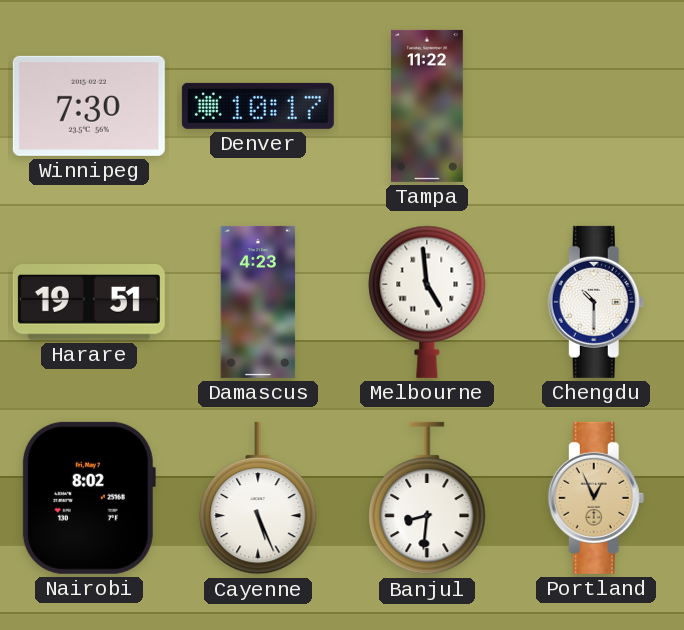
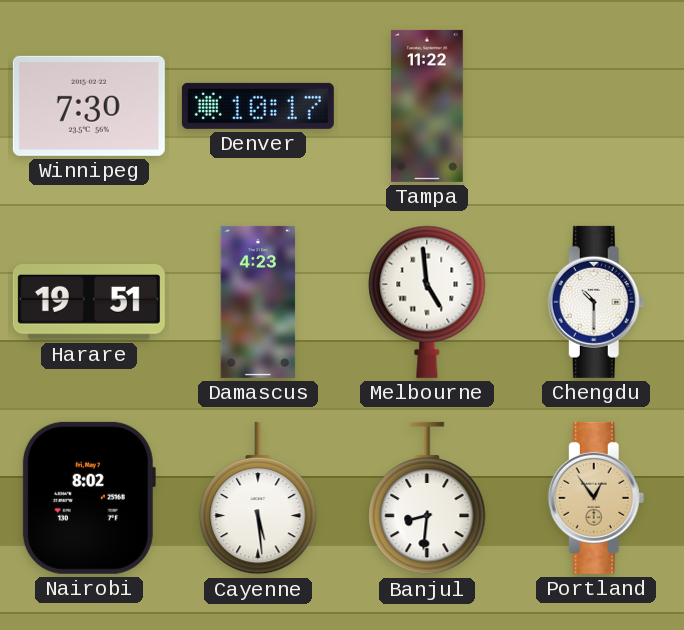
Cayenne: 5:26 -> 5:29
Portland: 12:56 -> 12:54
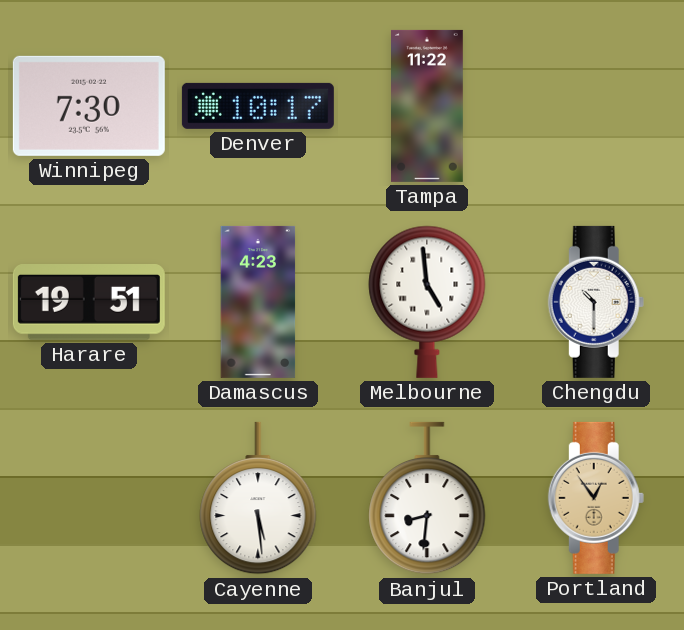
Nairobi: 8:02 -> none
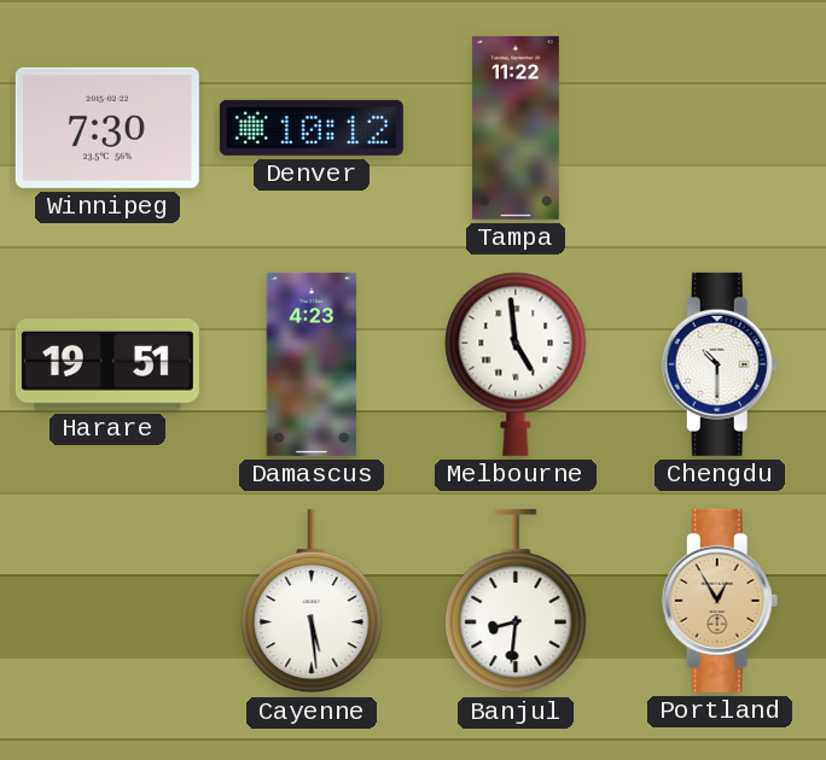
Denver: 10:17 -> 10:12
Portland: 12:54 -> 12:55
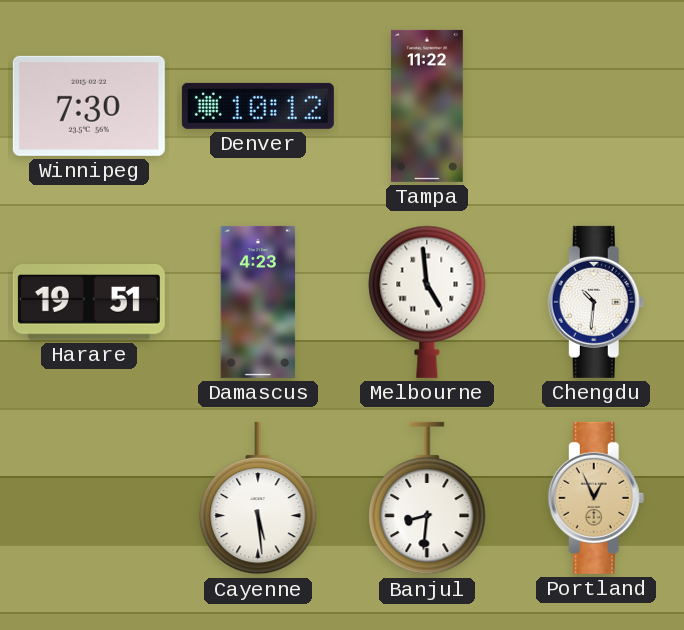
Chengdu: 10:30 -> 10:31
Portland: 12:55 -> 12:56
